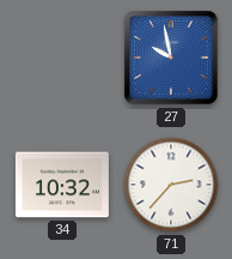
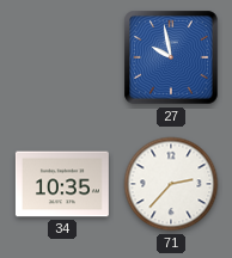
34: 10:32 -> 10:35
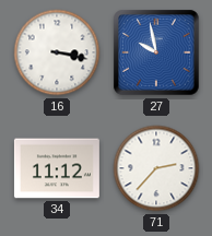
16: none -> 3:17
34: 10:35 -> 11:12
